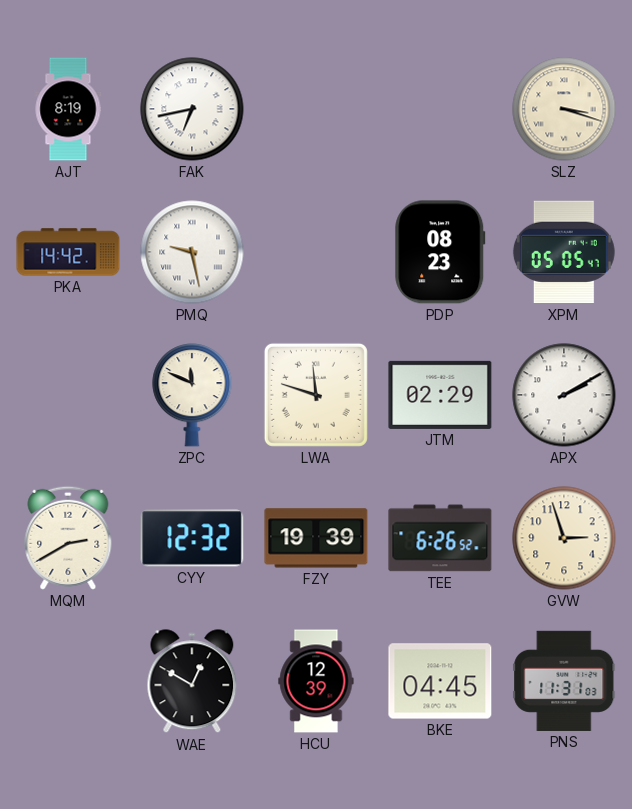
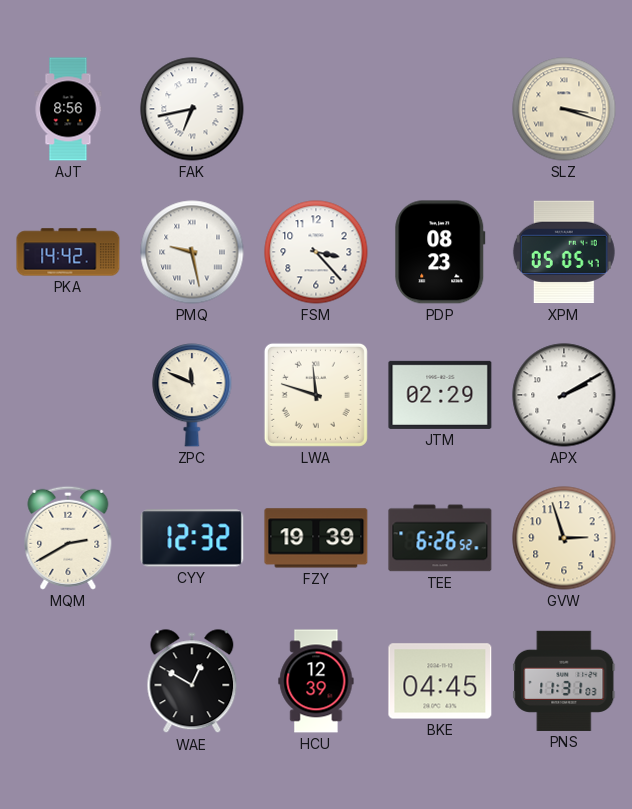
AJT: 8:19 -> 8:56
FSM: none -> 3:23
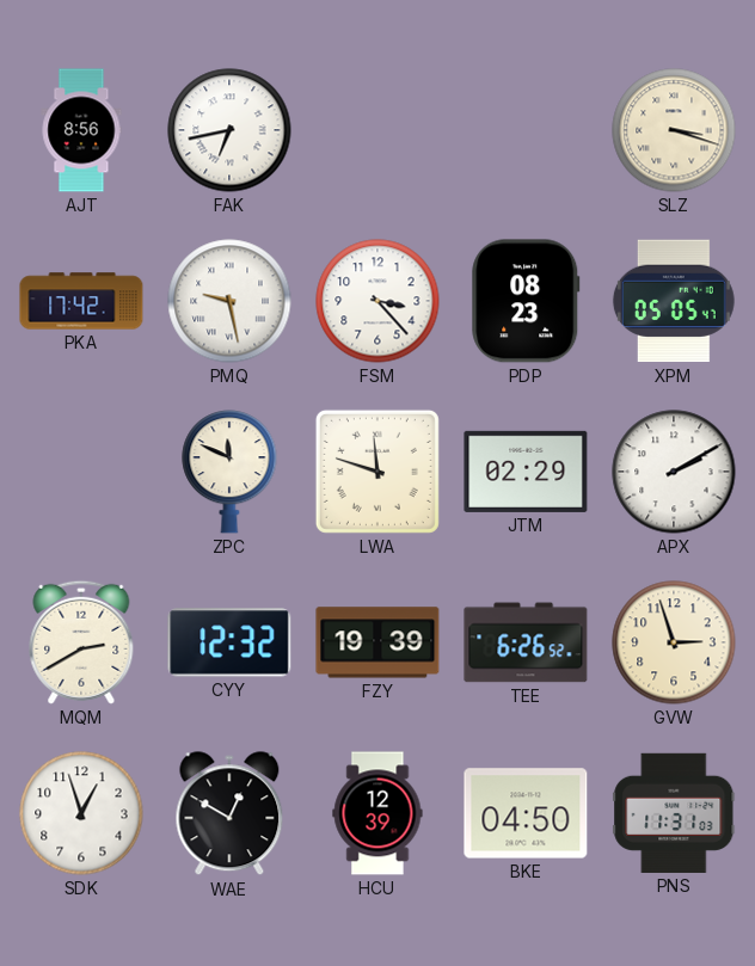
PKA: 14:42 -> 17:42
SDK: none -> 12:57
BKE: 04:45 -> 04:50
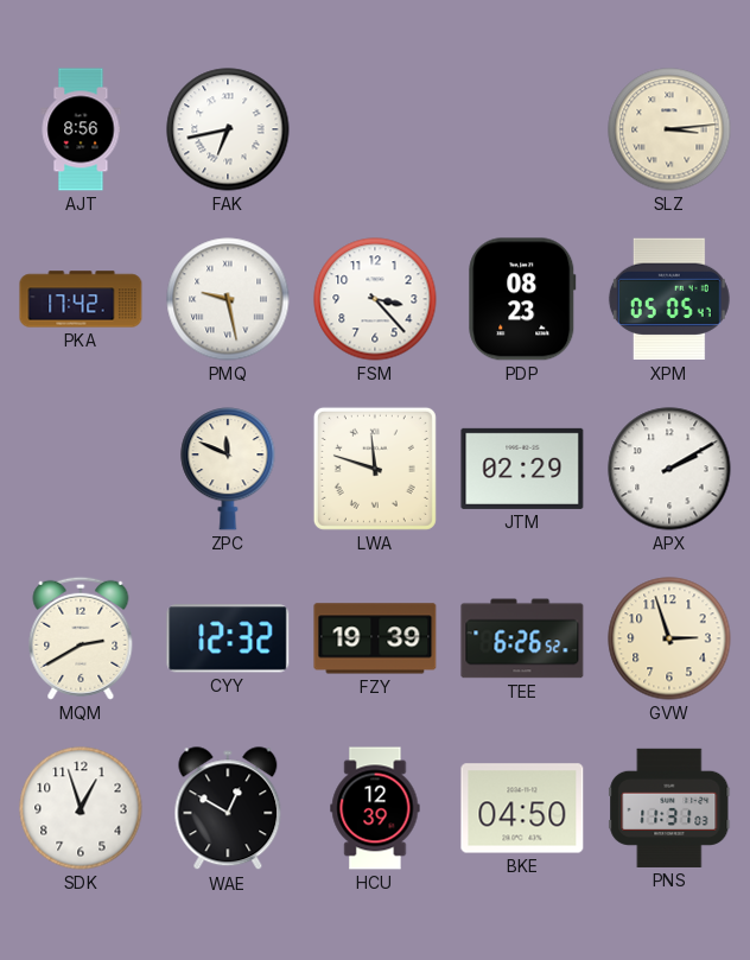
SLZ: 3:18 -> 3:14
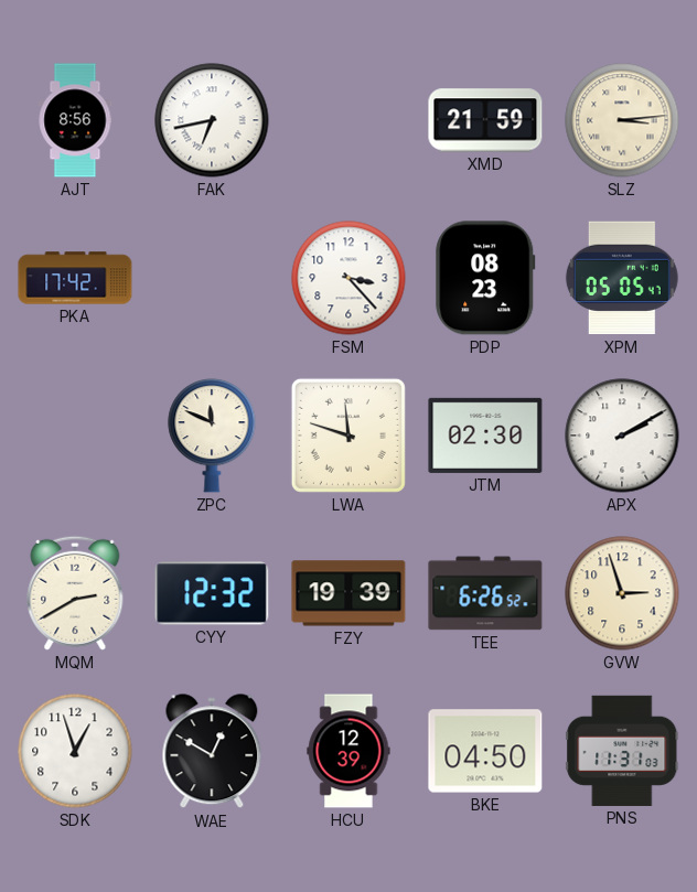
XMD: none -> 21:59
PMQ: 9:28 -> none
JTM: 02:29 -> 02:30
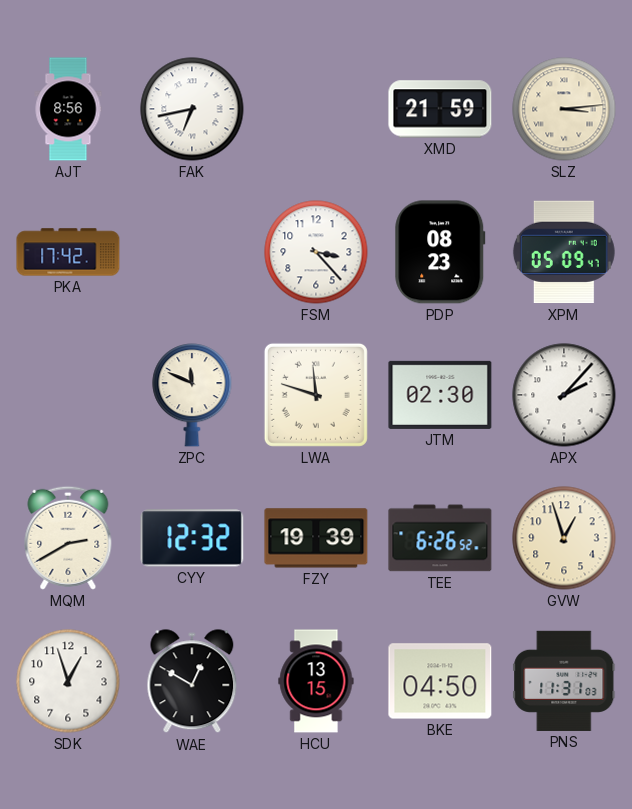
XPM: 05:05 -> 05:09
APX: 2:10 -> 2:07
GVW: 2:57 -> 12:57
HCU: 12:39 -> 13:15
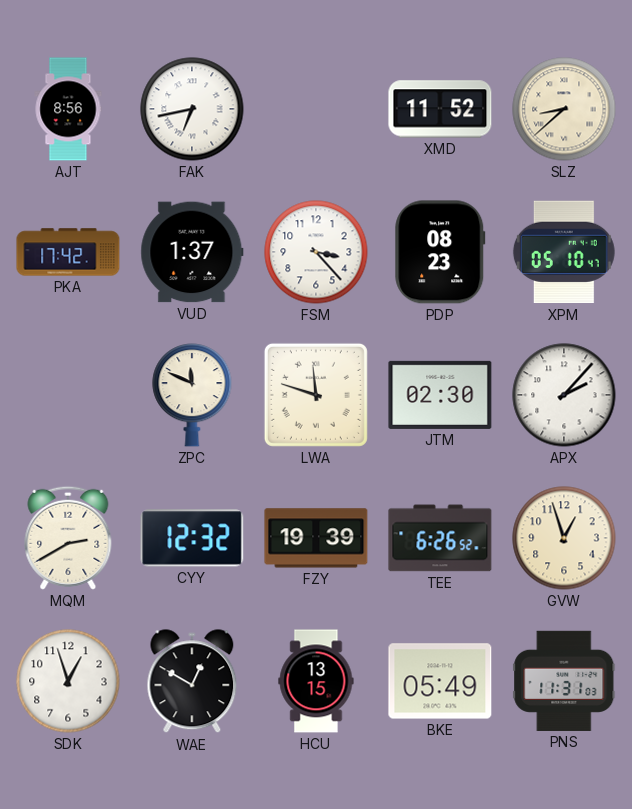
XMD: 21:59 -> 11:52
SLZ: 3:14 -> 8:38
VUD: none -> 1:37
XPM: 05:09 -> 05:10
BKE: 04:50 -> 05:49
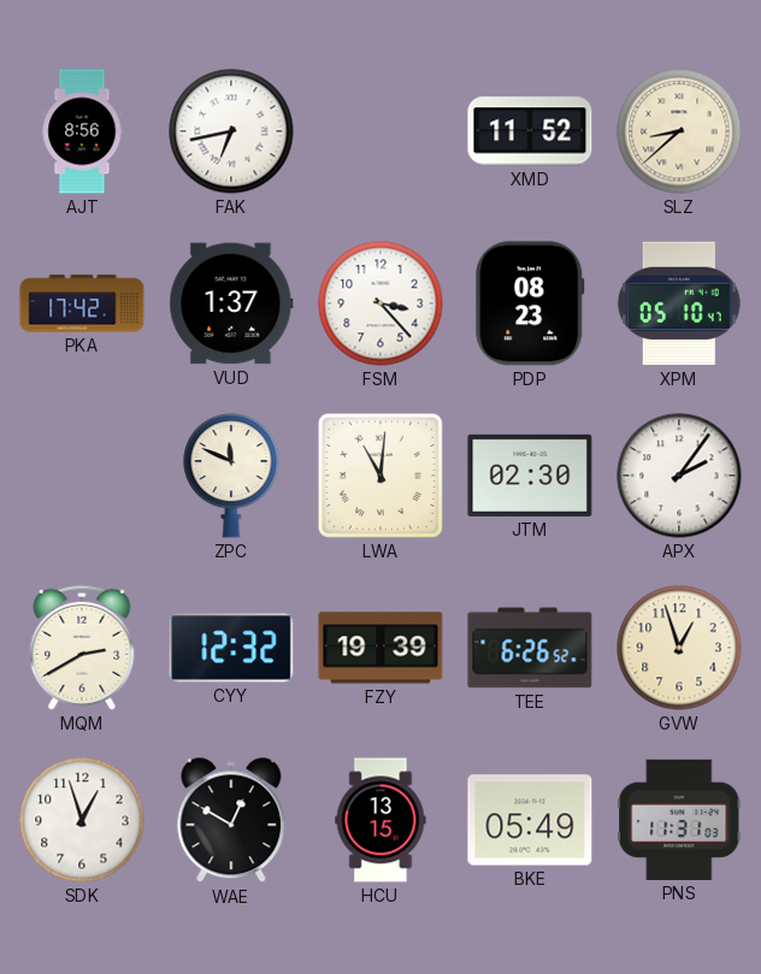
LWA: 11:48 -> 11:01
APX: 2:07 -> 2:06
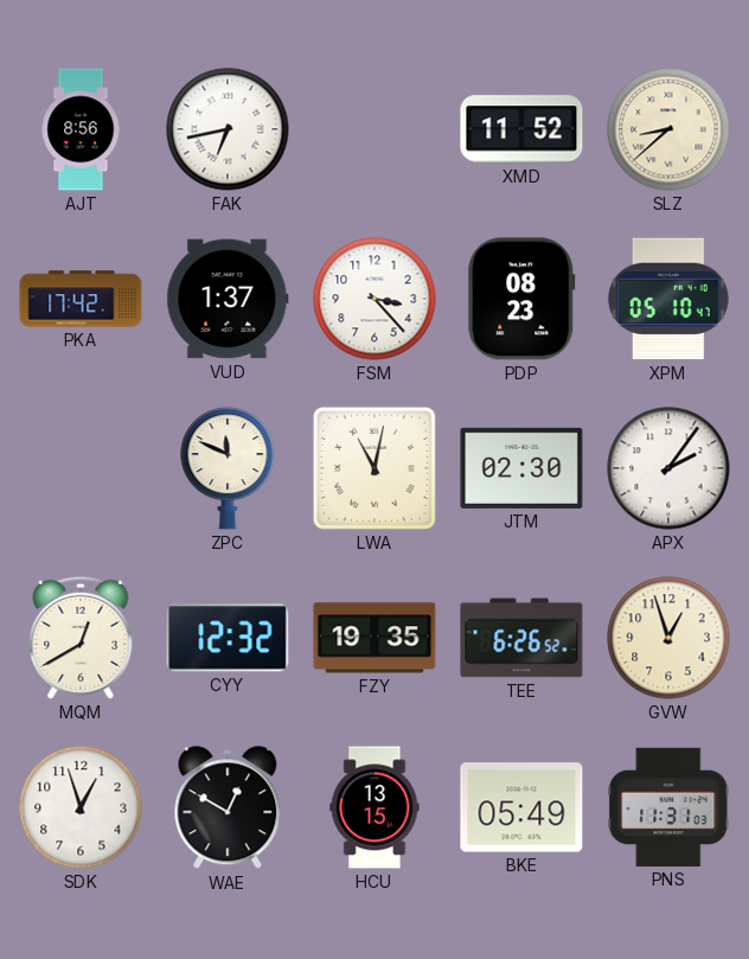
LWA: 11:01 -> 11:02
MQM: 2:40 -> 12:40
FZY: 19:39 -> 19:35
